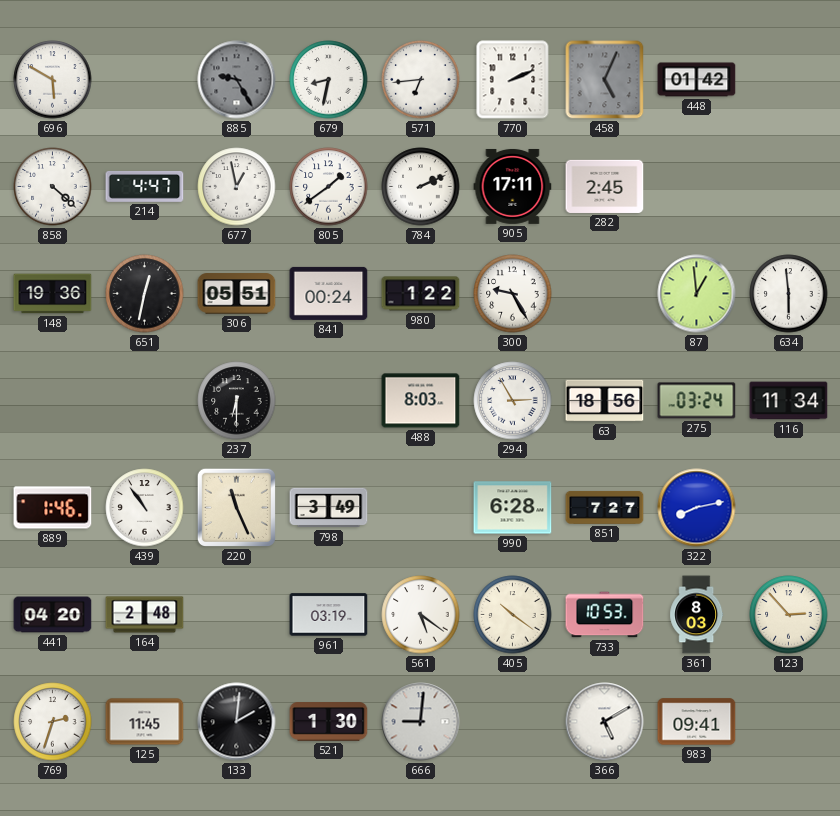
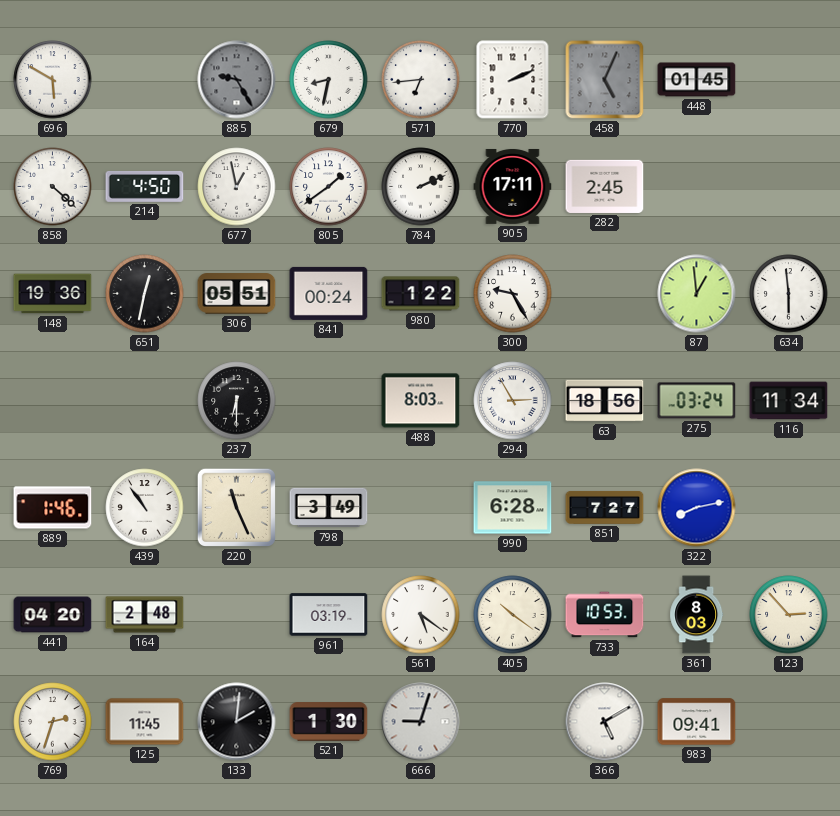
448: 01:42 -> 01:45
214: 4:47 -> 4:50
666: 9:01 -> 9:03
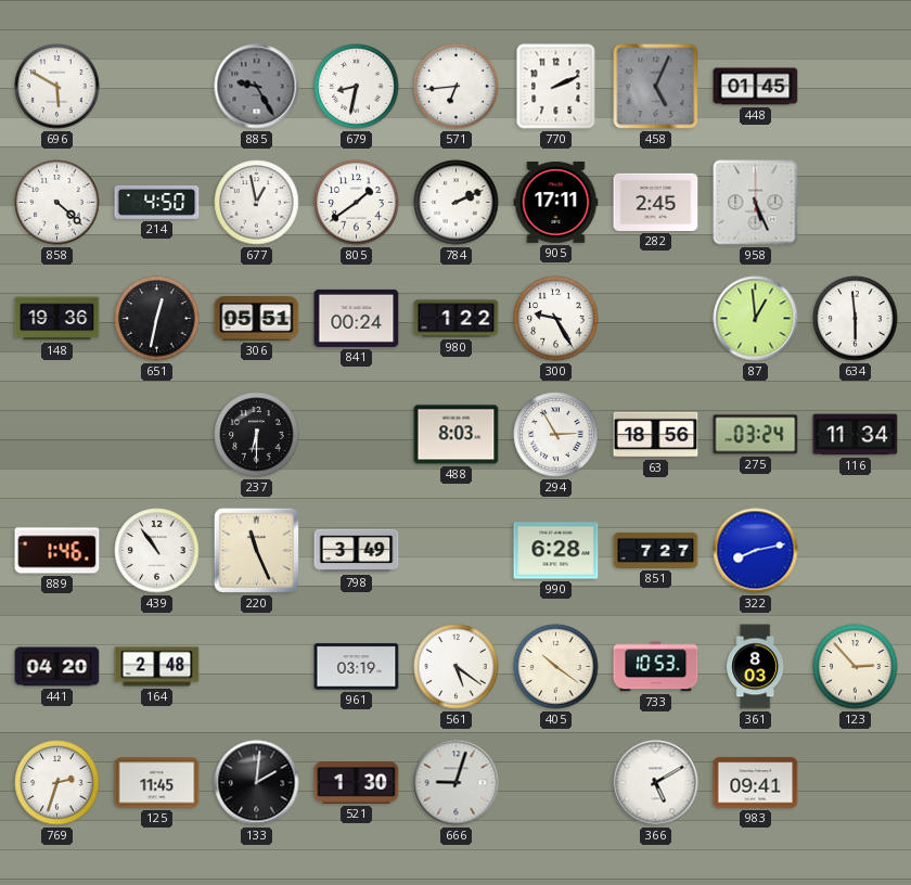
958: none -> 5:26
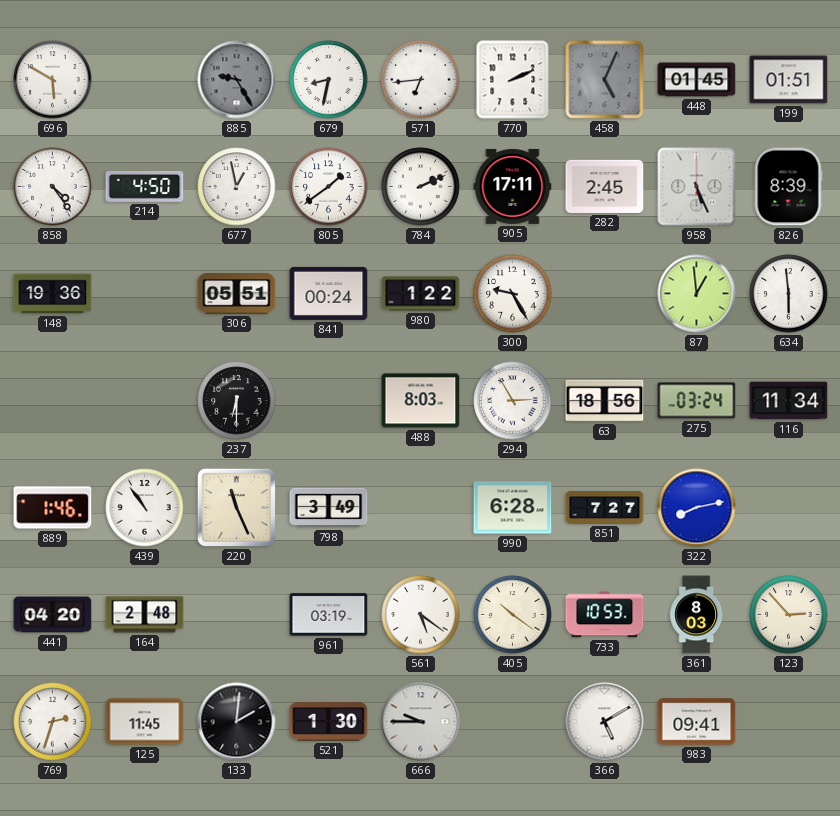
199: none -> 01:51
858: 4:22 -> 4:24
826: none -> 8:39
651: 12:32 -> none
666: 9:03 -> 9:45
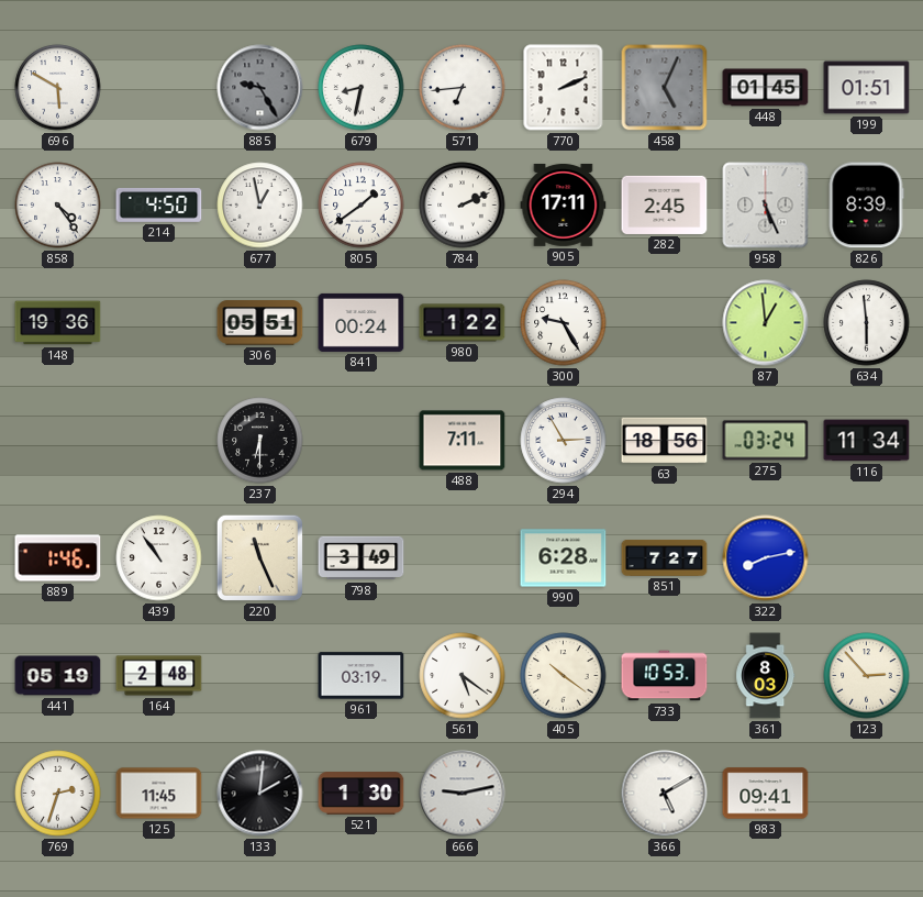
488: 8:03 -> 7:11
441: 04:20 -> 05:19
666: 9:45 -> 9:13
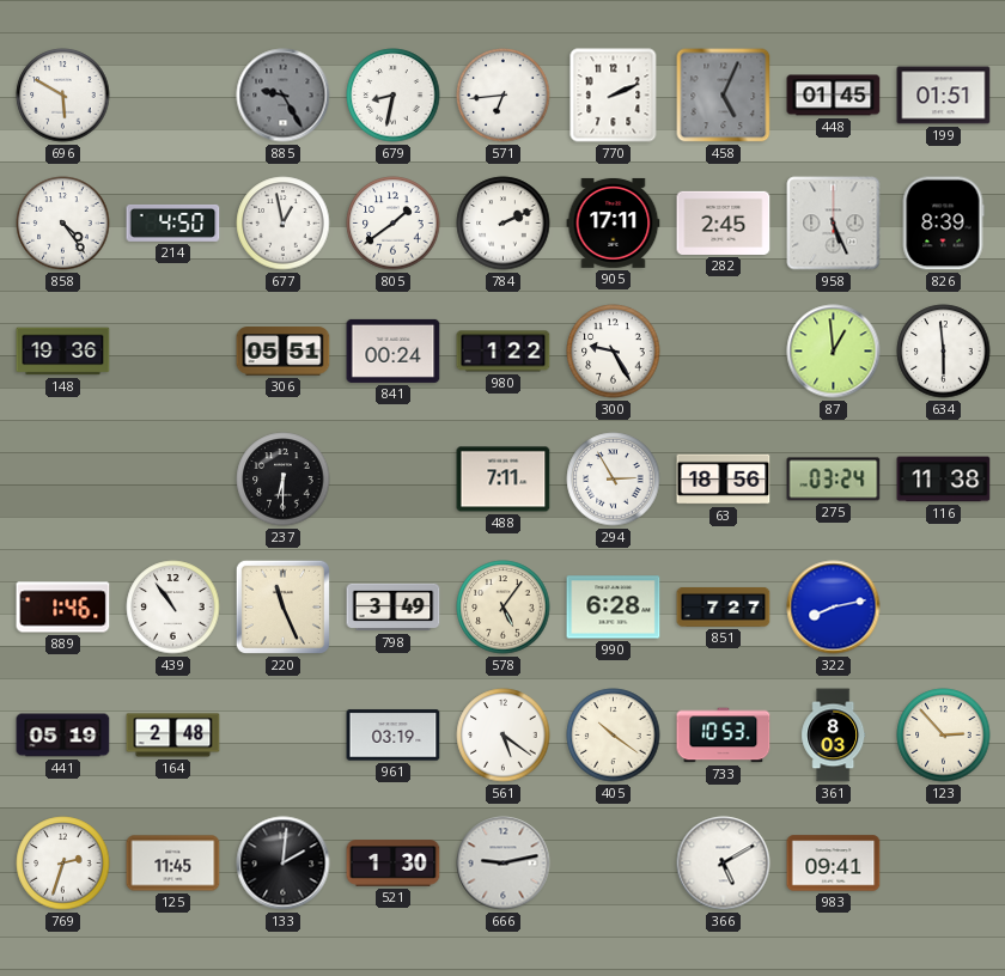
116: 11:34 -> 11:38
578: none -> 5:06
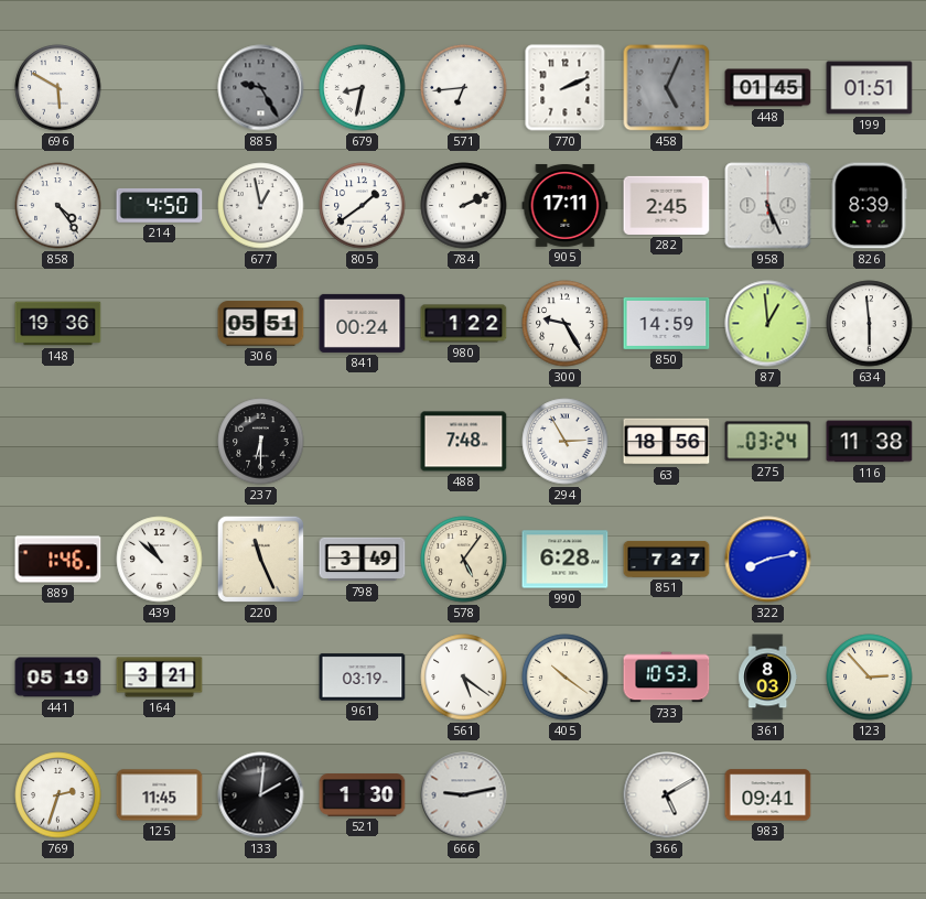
850: none -> 14:59
488: 7:11 -> 7:48
439: 10:54 -> 10:52
164: 2:48 -> 3:21
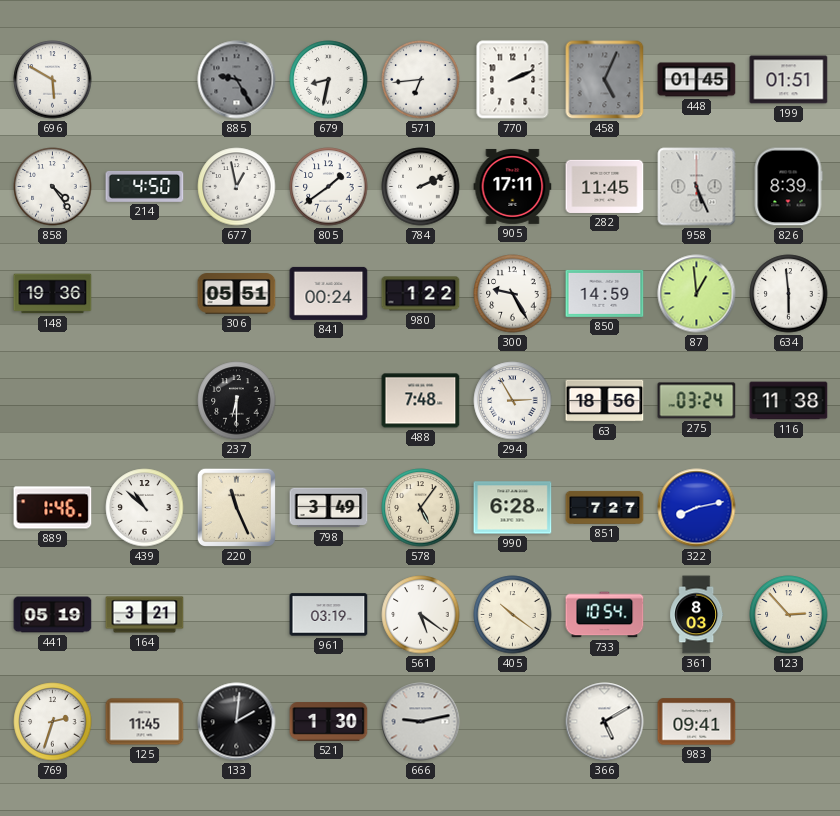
282: 2:45 -> 11:45
733: 10:53 -> 10:54
